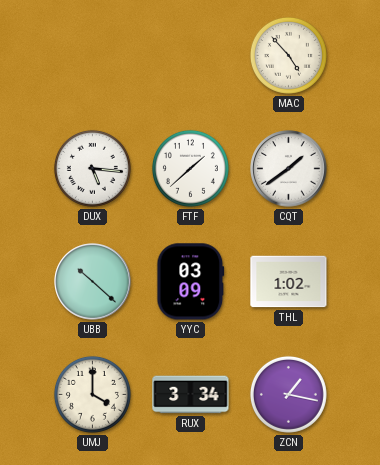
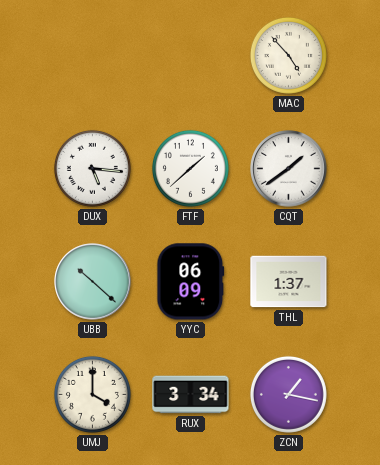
YYC: 03:09 -> 06:09
THL: 1:02 -> 1:37
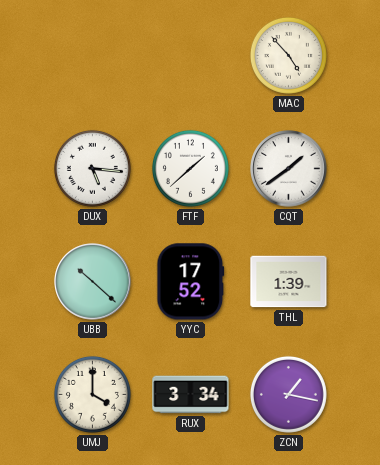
YYC: 06:09 -> 17:52
THL: 1:37 -> 1:39
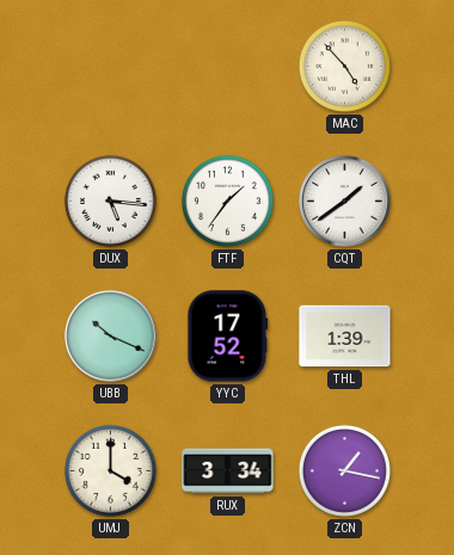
FTF: 1:38 -> 1:36
UBB: 10:22 -> 10:19
